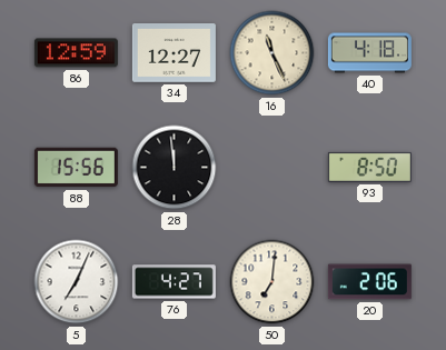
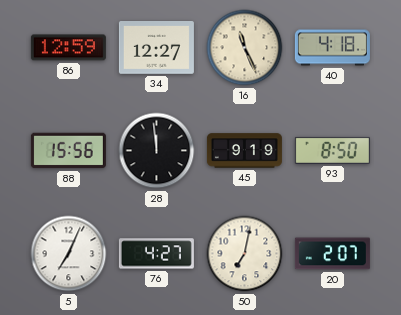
45: none -> 9:19
50: 7:01 -> 7:02
20: 2:06 -> 2:07
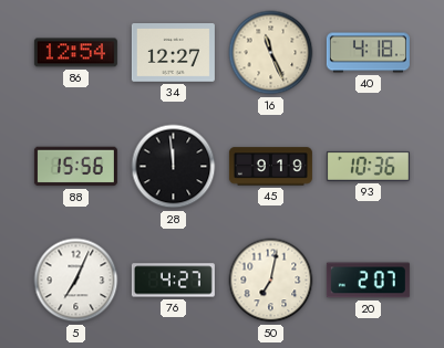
86: 12:59 -> 12:54
93: 8:50 -> 10:36
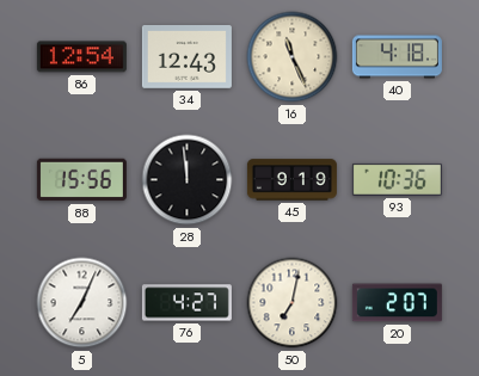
34: 12:27 -> 12:43
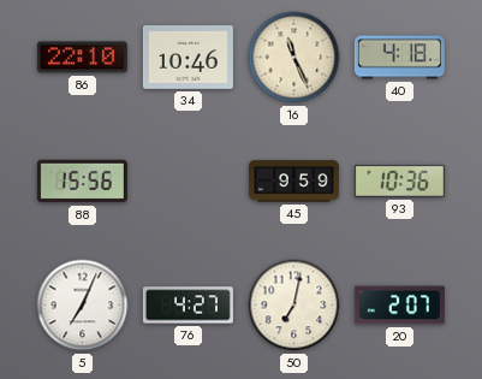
86: 12:54 -> 22:10
34: 12:43 -> 10:46
28: 11:59 -> none
45: 9:19 -> 9:59
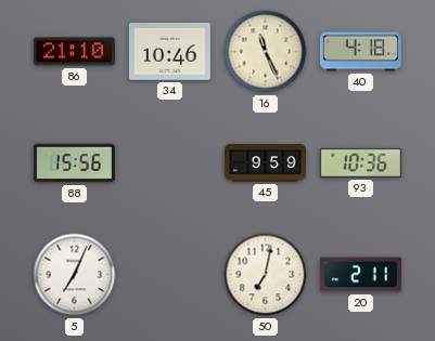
86: 22:10 -> 21:10
76: 4:27 -> none
20: 2:07 -> 2:11
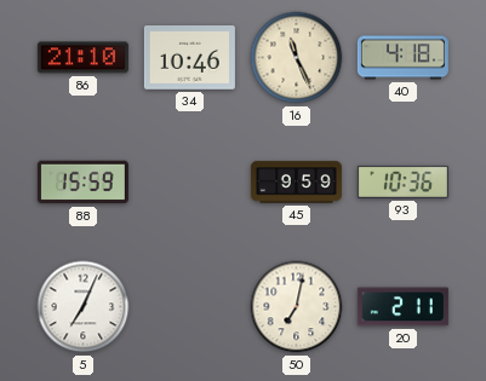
88: 15:56 -> 15:59
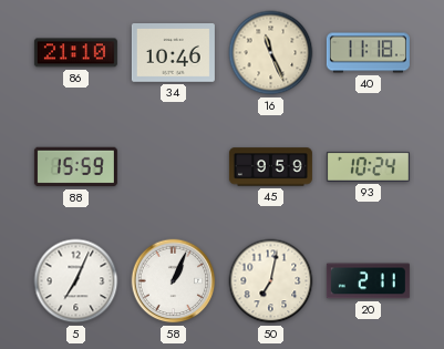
40: 4:18 -> 11:18
93: 10:36 -> 10:24
58: none -> 1:04
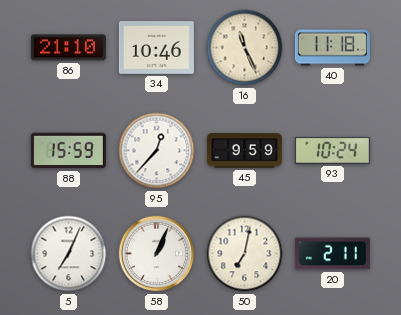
95: none -> 12:37
